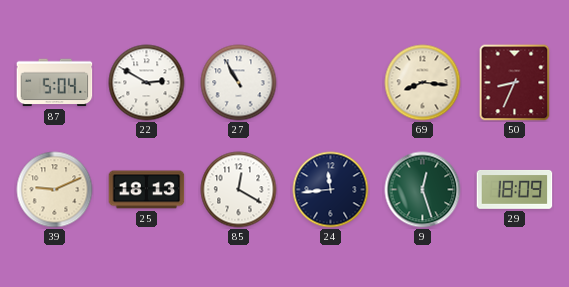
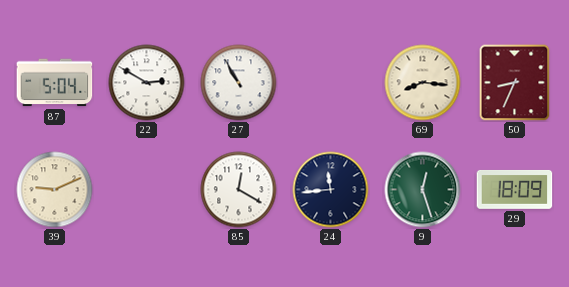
25: 18:13 -> none
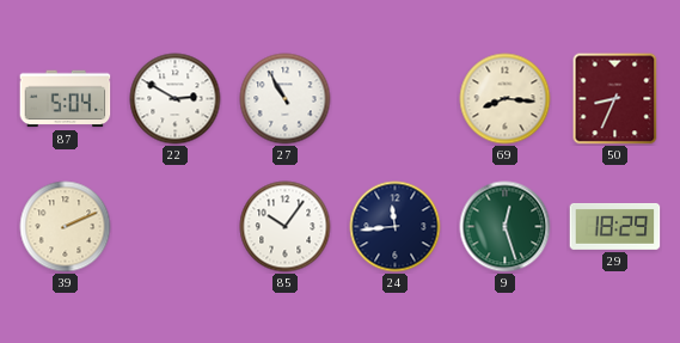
39: 9:11 -> 2:11
85: 12:20 -> 10:06
29: 18:09 -> 18:29
